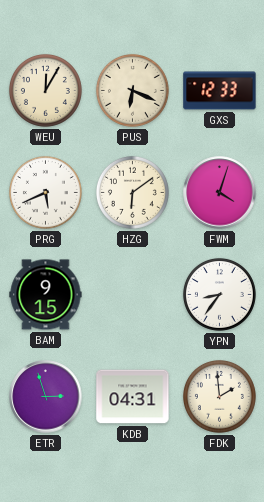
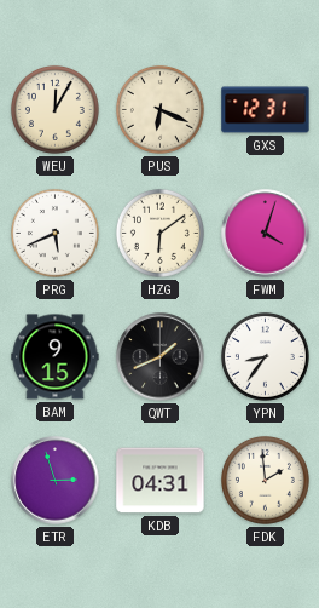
GXS: 12:33 -> 12:31
QWT: none -> 1:41
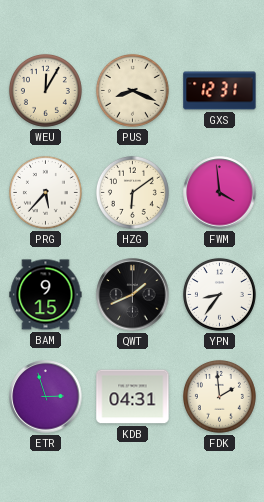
PUS: 6:19 -> 8:19
PRG: 5:41 -> 5:37
FWM: 4:03 -> 3:59
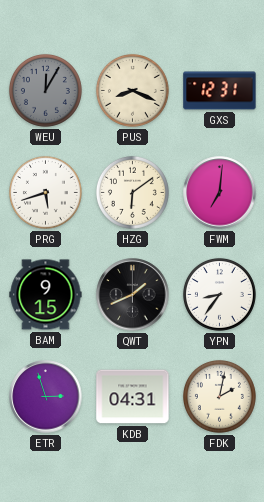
WEU dial: cream -> grey
PRG: 5:37 -> 5:42
FWM: 3:59 -> 7:01
FDK: 1:59 -> 2:02
